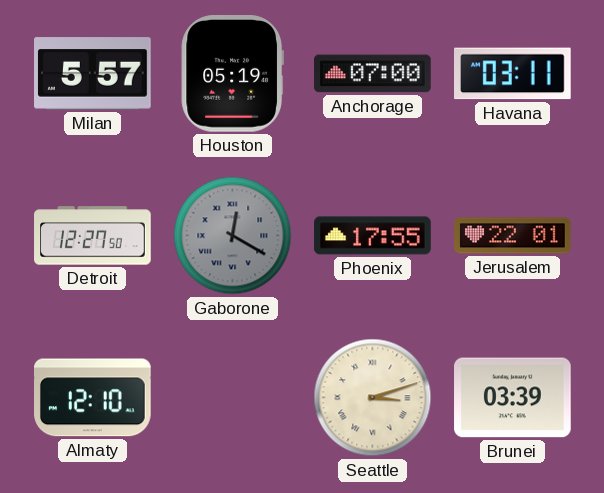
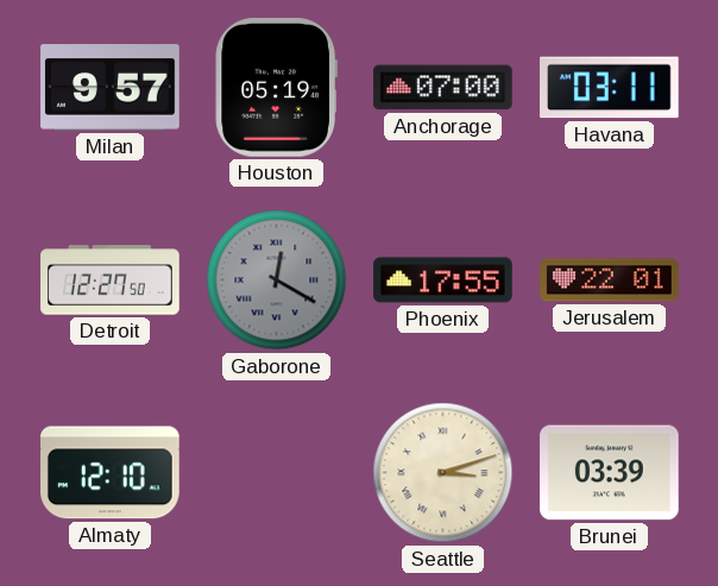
Milan: 5:57 -> 9:57
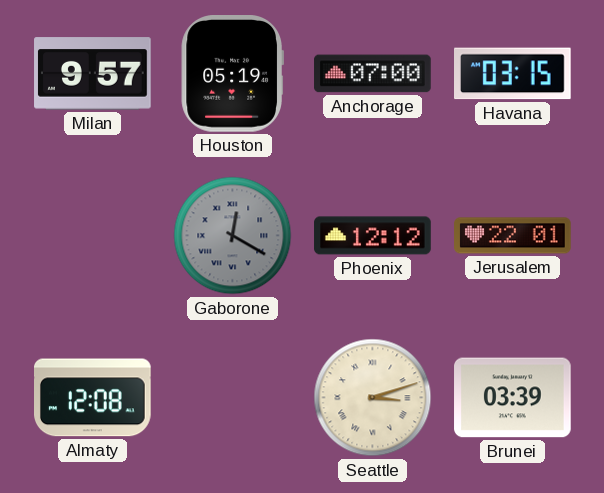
Havana: 03:11 -> 03:15
Detroit: 12:27 -> none
Phoenix: 17:55 -> 12:12
Almaty: 12:10 -> 12:08
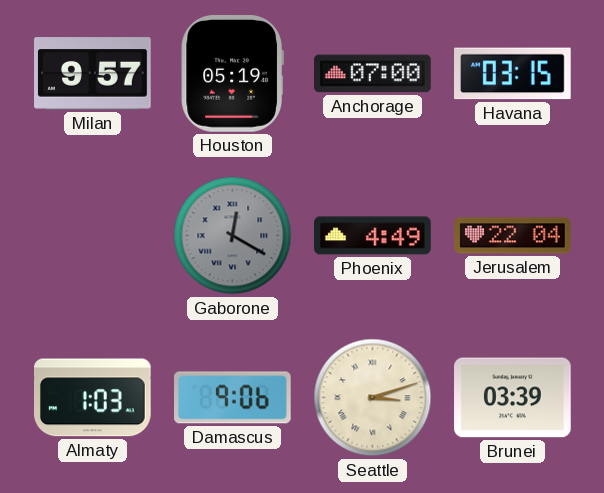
Phoenix: 12:12 -> 4:49
Jerusalem: 22:01 -> 22:04
Almaty: 12:08 -> 1:03
Damascus: none -> 9:06
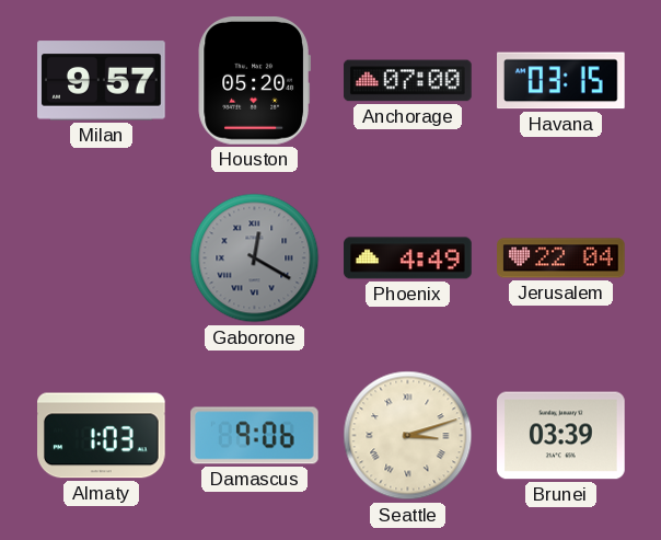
Houston: 05:19 -> 05:20
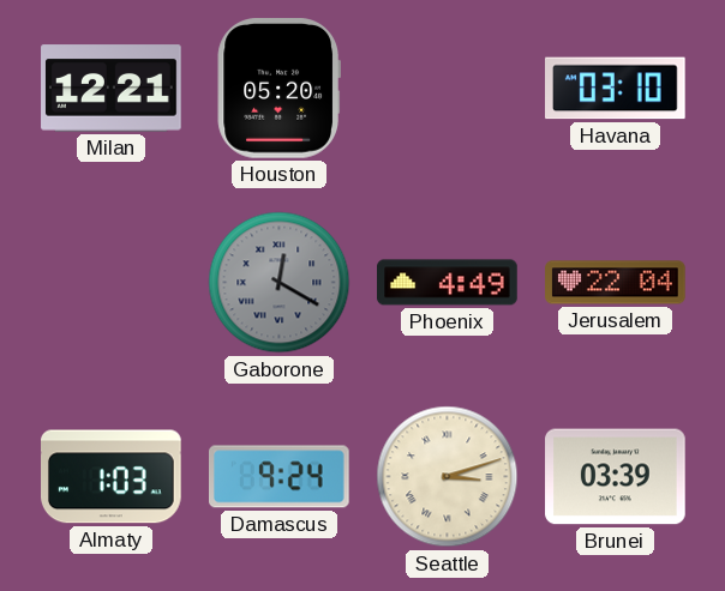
Milan: 9:57 -> 12:21
Anchorage: 07:00 -> none
Havana: 03:15 -> 03:10
Damascus: 9:06 -> 9:24
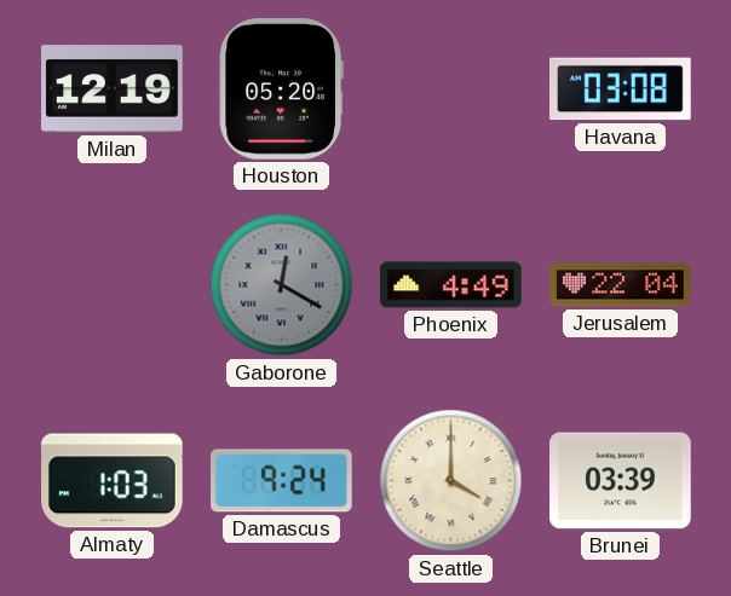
Milan: 12:21 -> 12:19
Havana: 03:10 -> 03:08
Seattle: 3:12 -> 4:00
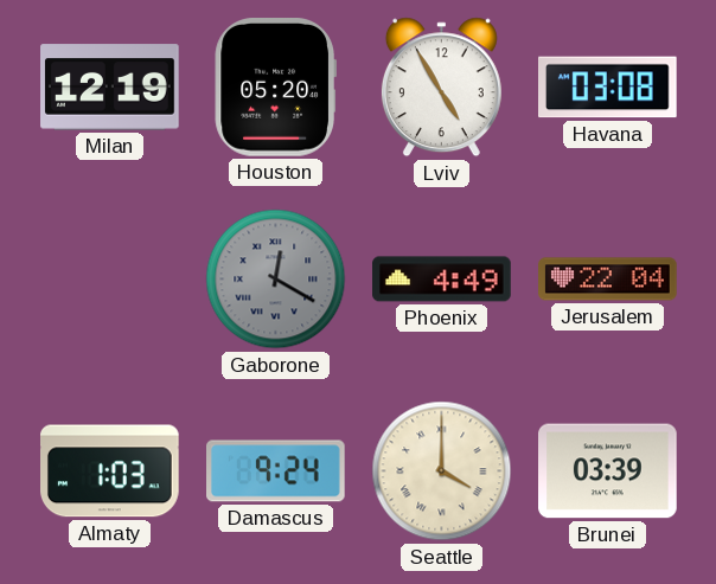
Lviv: none -> 4:55
